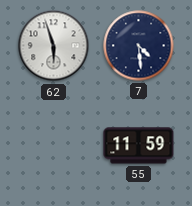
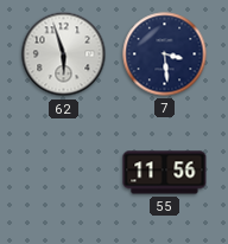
7: 4:29 -> 3:29
55: 11:59 -> 11:56
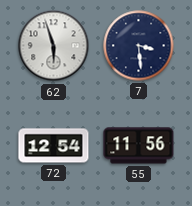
72: none -> 12:54
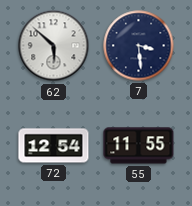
62: 5:57 -> 5:52
55: 11:56 -> 11:55
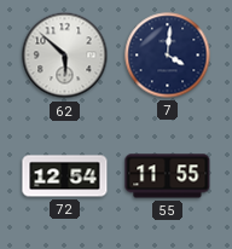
7: 3:29 -> 4:01
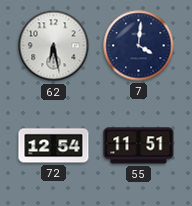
62: 5:52 -> 6:28
55: 11:55 -> 11:51
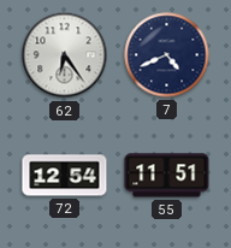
62: 6:28 -> 6:24
7: 4:01 -> 4:41
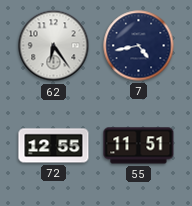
7: 4:41 -> 4:43
72: 12:54 -> 12:55
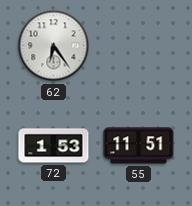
7: 4:43 -> none
72: 12:55 -> 1:53
